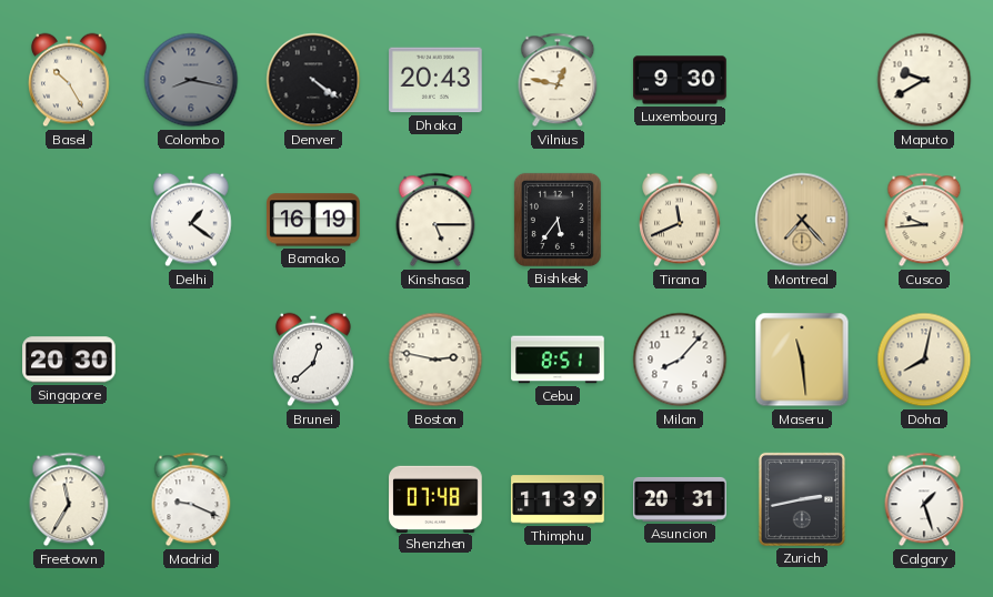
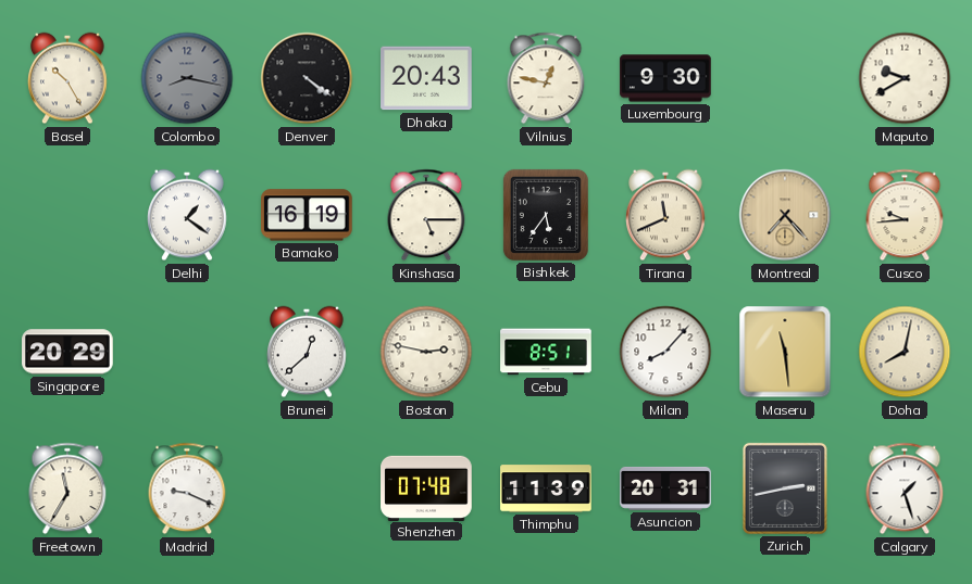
Singapore: 20:30 -> 20:29
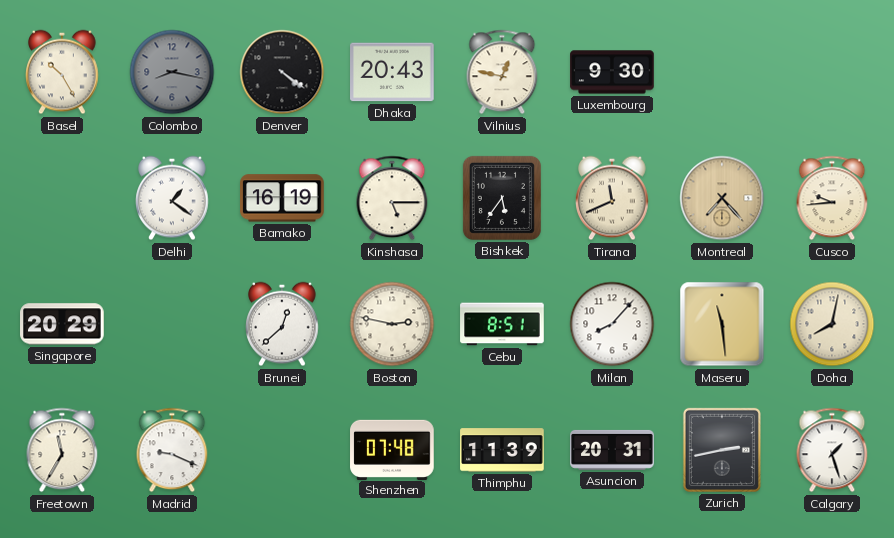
Maputo: 9:40 -> none
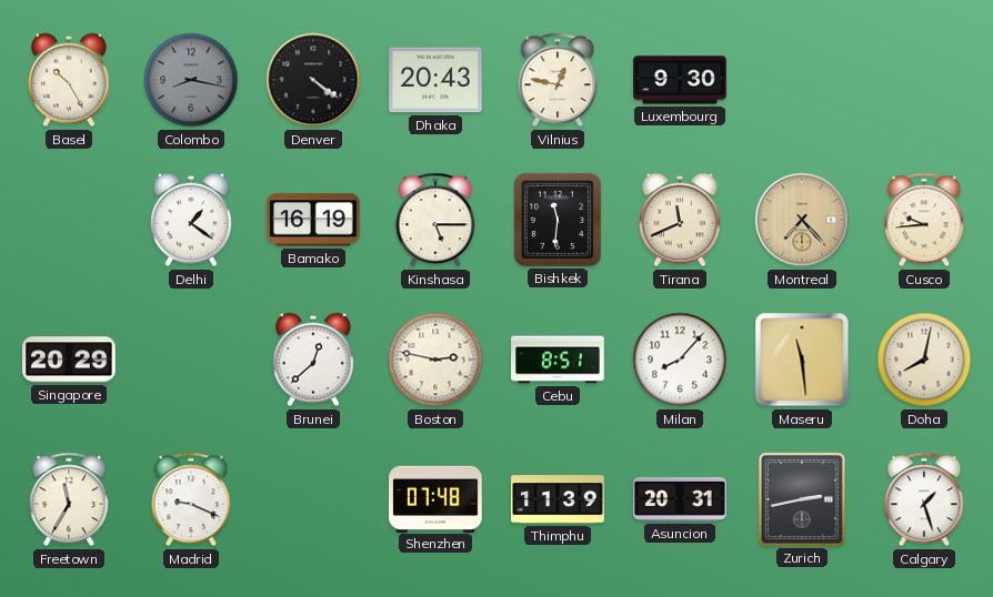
Bishkek: 5:36 -> 11:31
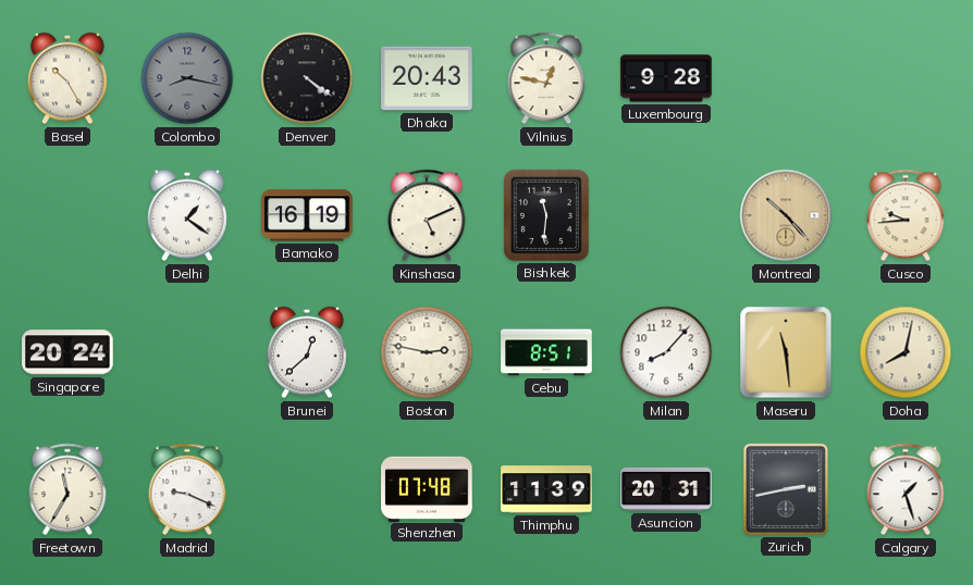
Luxembourg: 9:30 -> 9:28
Kinshasa: 5:15 -> 5:11
Tirana: 11:41 -> none
Montreal: 7:23 -> 10:23
Singapore: 20:29 -> 20:24
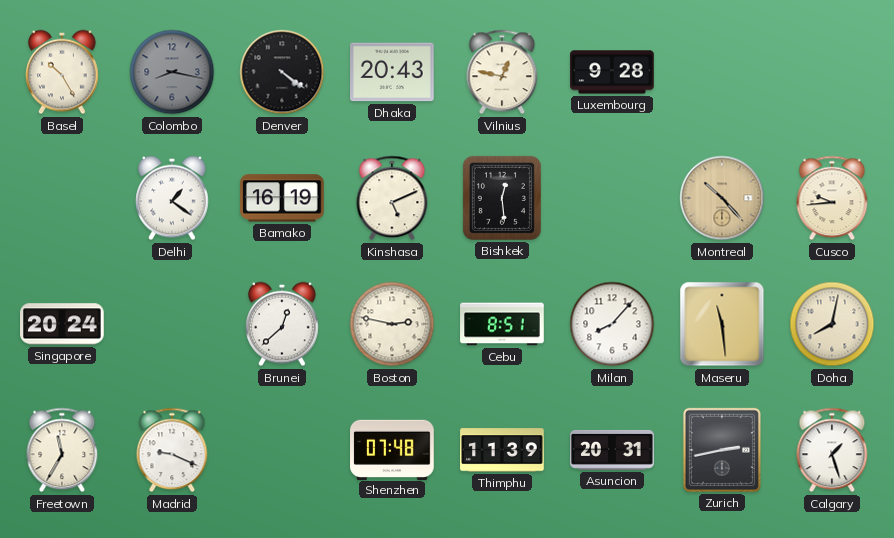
Bishkek: 11:31 -> 12:29
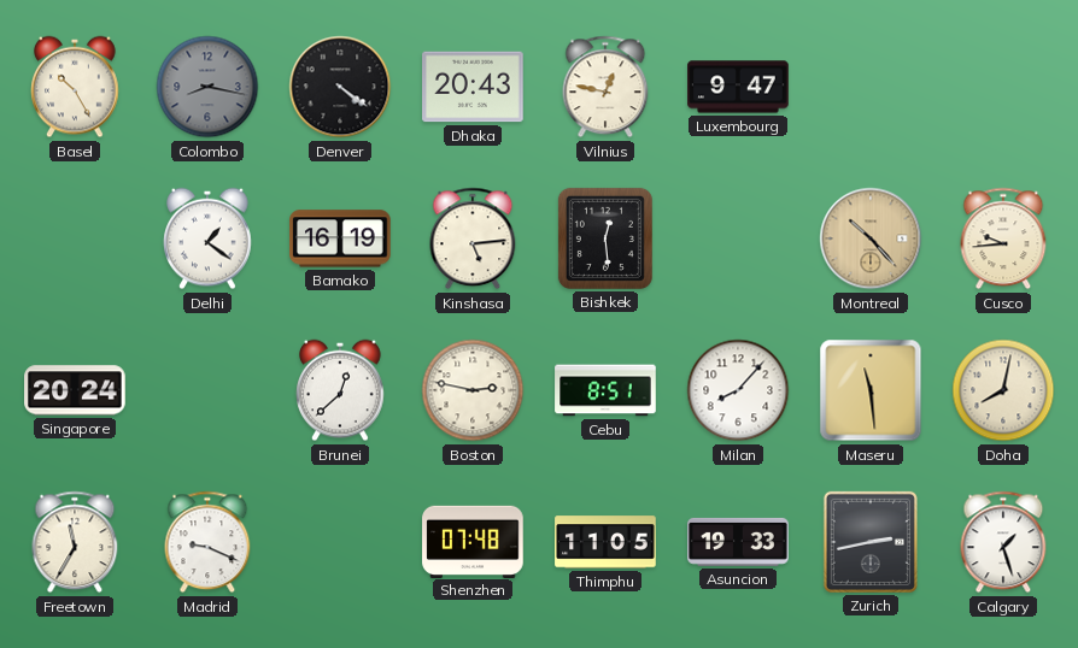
Luxembourg: 9:28 -> 9:47
Kinshasa: 5:11 -> 5:14
Thimphu: 11:39 -> 11:05
Asuncion: 20:31 -> 19:33
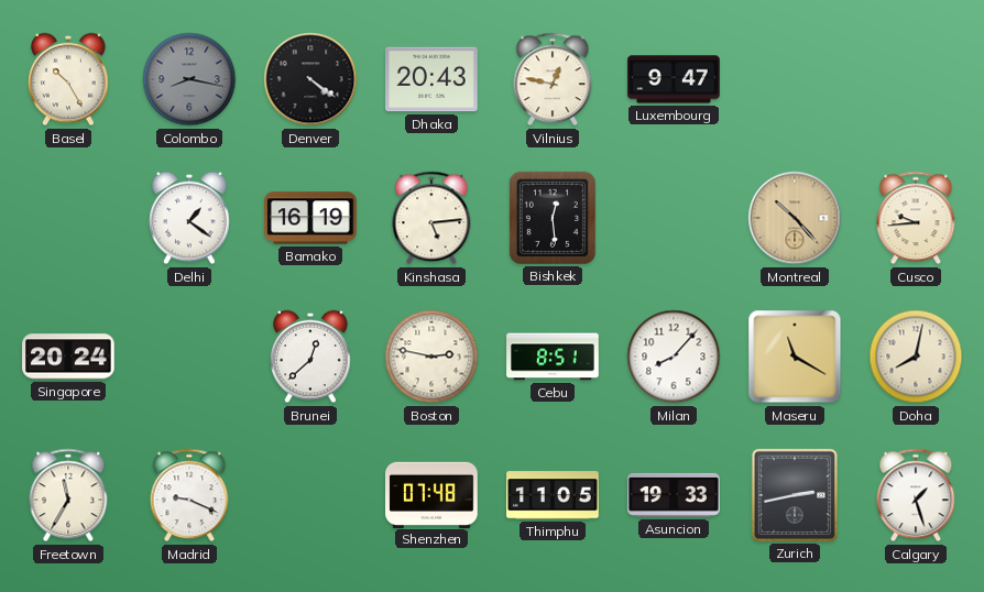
Maseru: 11:29 -> 11:20
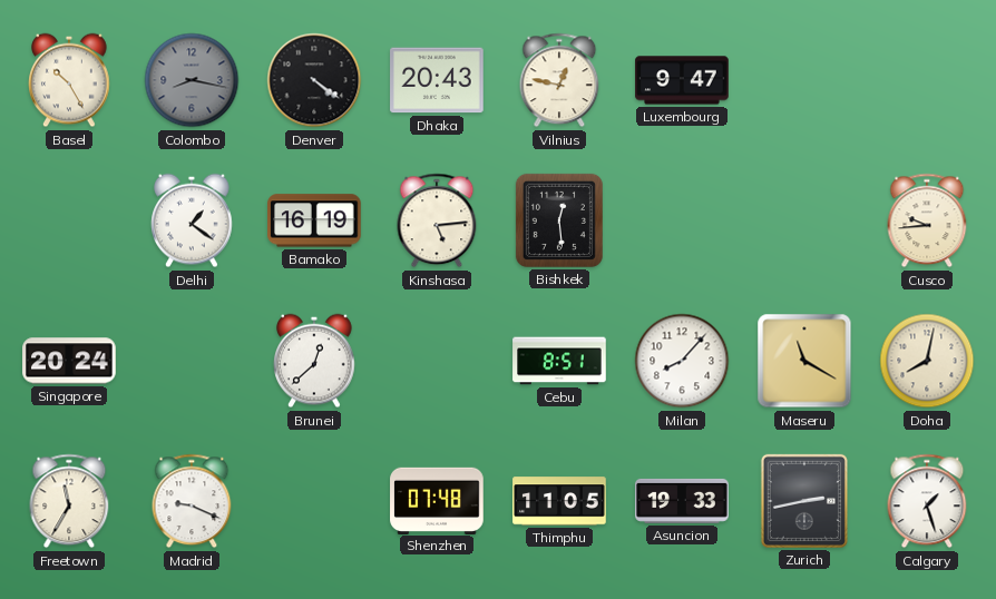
Montreal: 10:23 -> none
Boston: 2:47 -> none
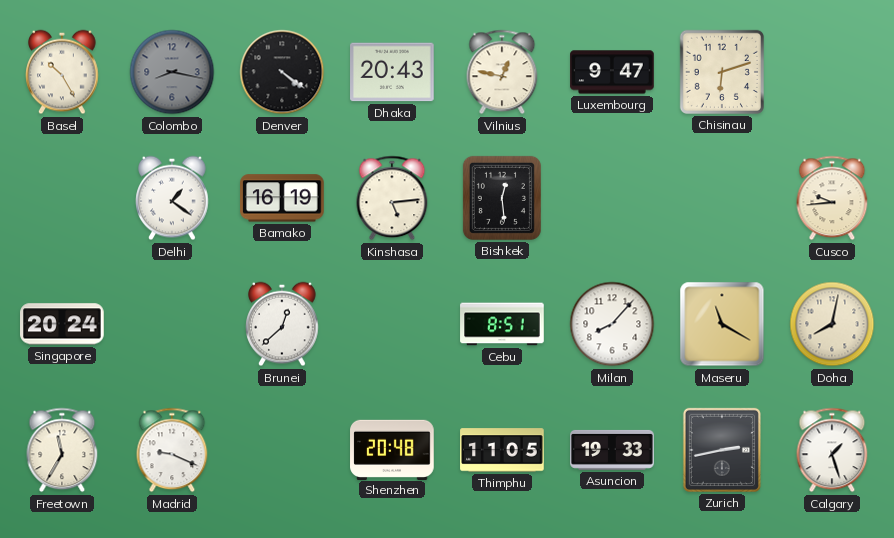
Chisinau: none -> 6:12
Shenzhen: 07:48 -> 20:48
